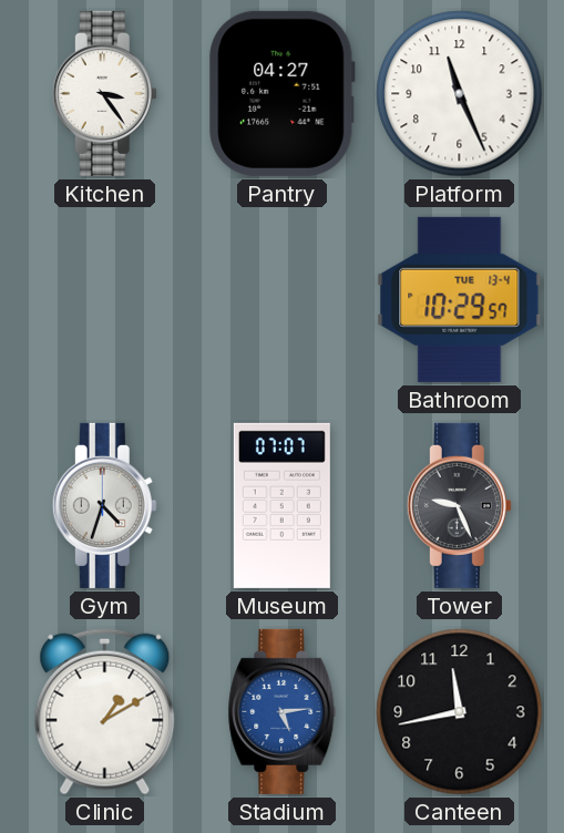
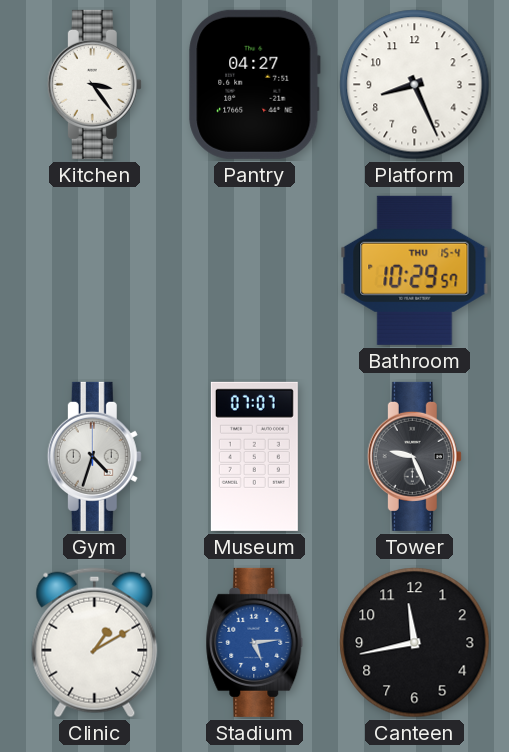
Platform: 11:26 -> 8:26
Bathroom date: TUE 13-4 -> THU 15-4
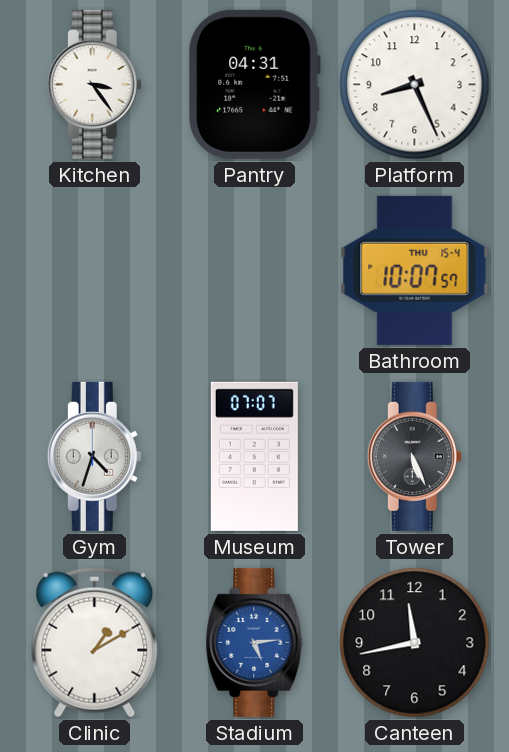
Pantry: 04:27 -> 04:31
Bathroom: 10:29 -> 10:07
Tower: 9:26 -> 5:26
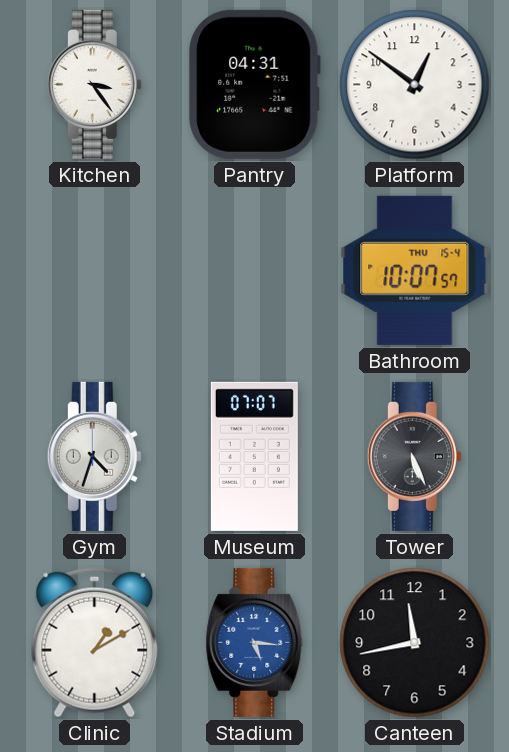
Platform: 8:26 -> 12:51
Stadium: 5:14 -> 5:16
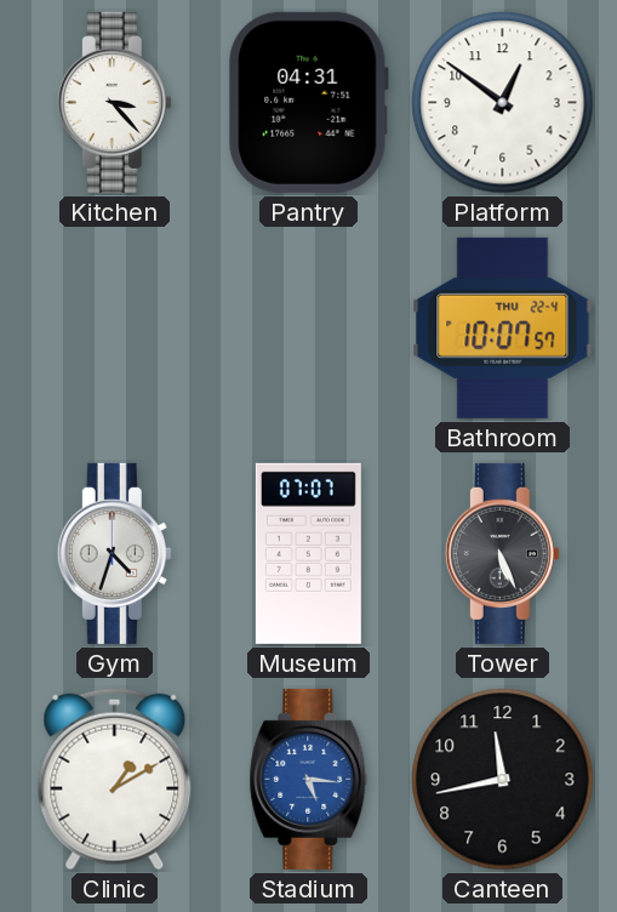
Kitchen: 3:24 -> 3:23
Bathroom date: THU 15-4 -> THU 22-4
